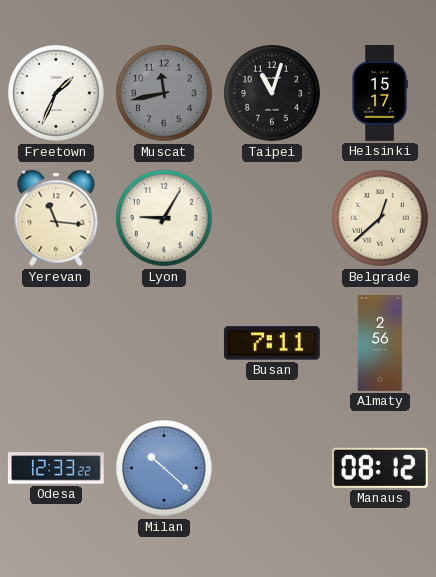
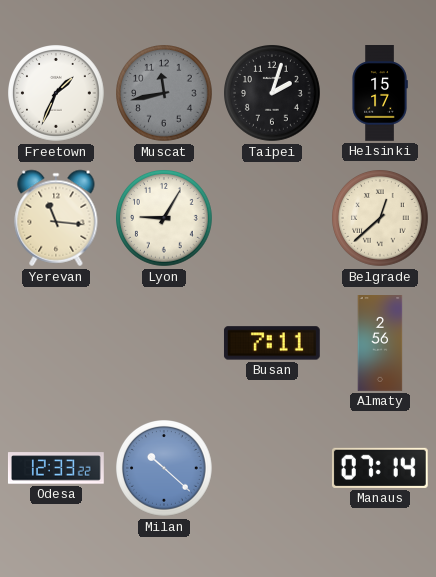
Taipei: 11:03 -> 2:03
Manaus: 08:12 -> 07:14
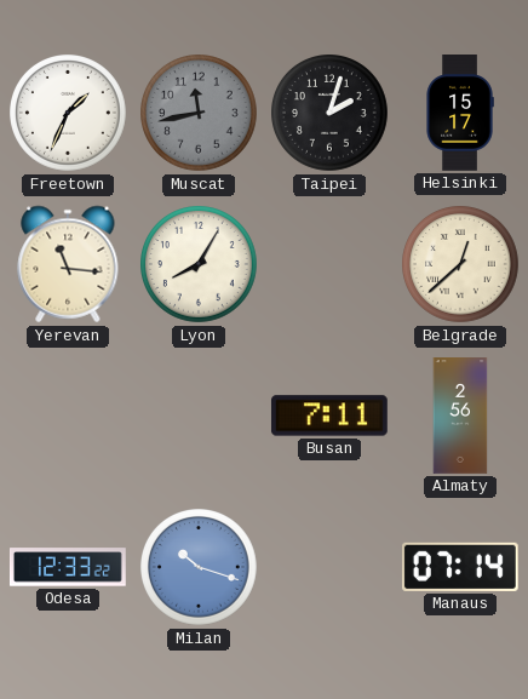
Lyon: 9:05 -> 8:05
Milan: 10:22 -> 10:18
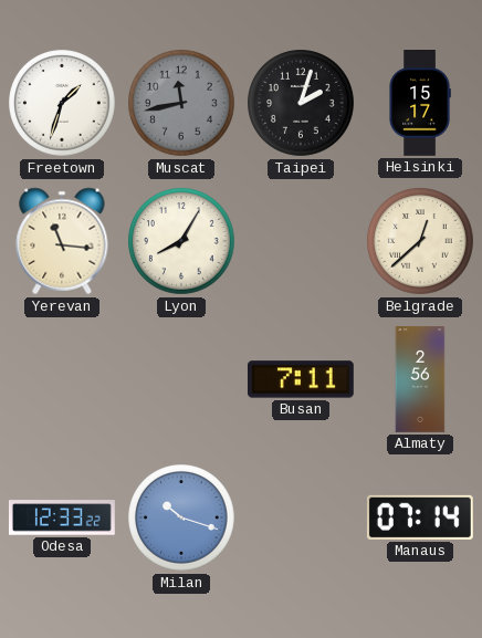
Freetown: 1:34 -> 1:33
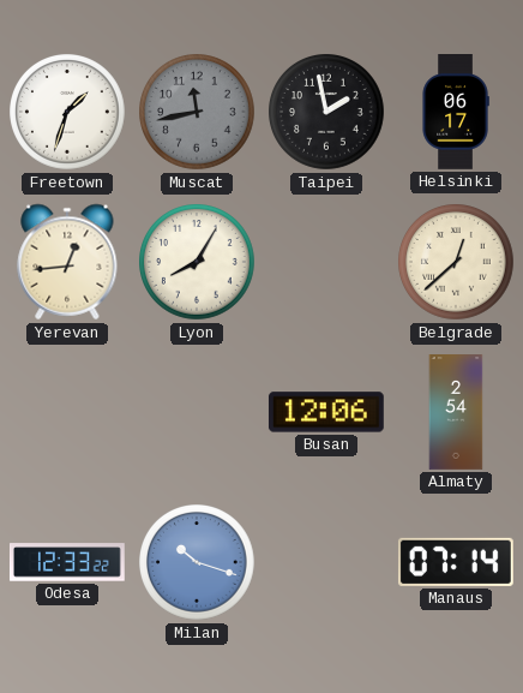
Taipei: 2:03 -> 1:58
Helsinki: 15:17 -> 06:17
Yerevan: 11:16 -> 12:44
Busan: 7:11 -> 12:06
Almaty: 2:56 -> 2:54
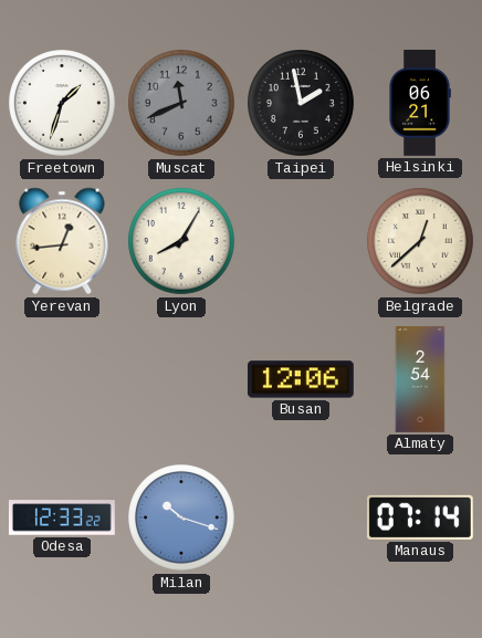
Muscat: 11:43 -> 11:41
Helsinki: 06:17 -> 06:21
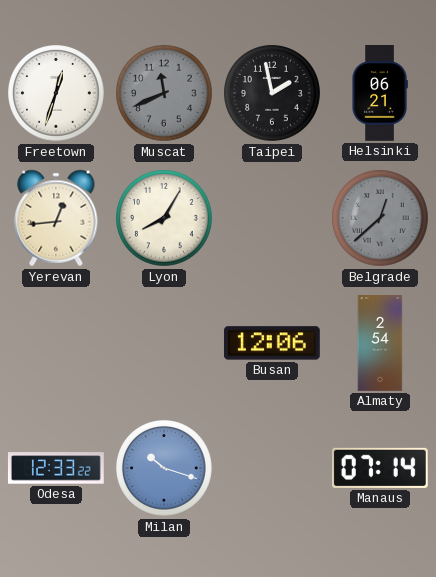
Freetown: 1:33 -> 12:33
Belgrade dial: cream -> grey
